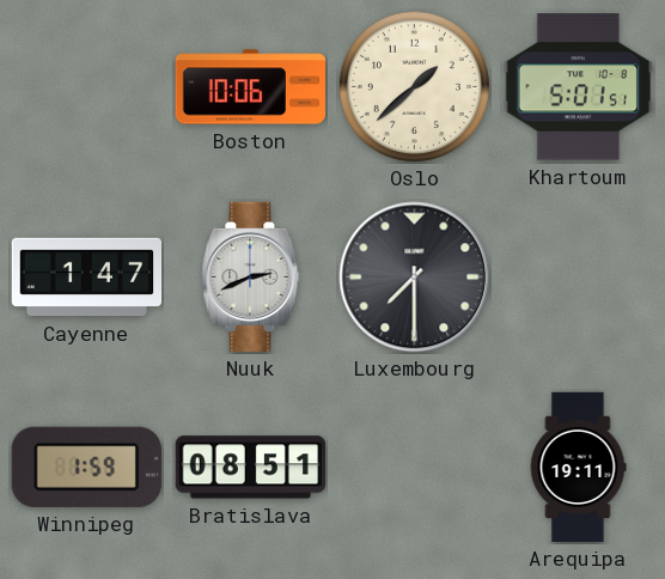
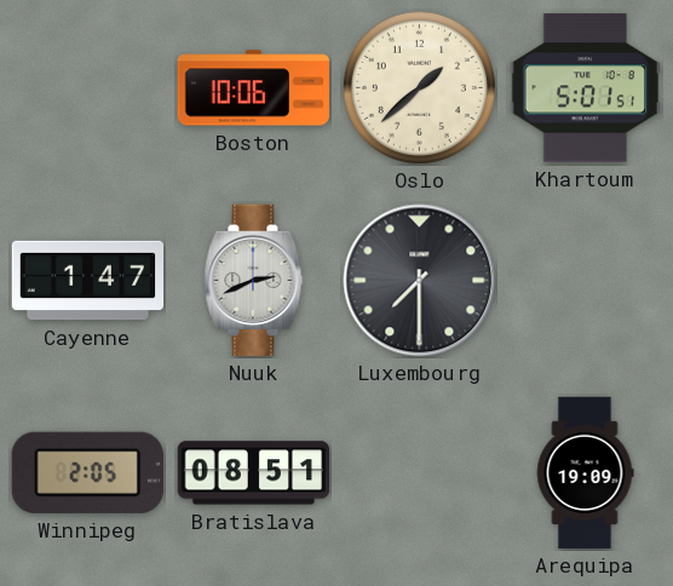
Winnipeg: 1:59 -> 2:05
Arequipa: 19:11 -> 19:09
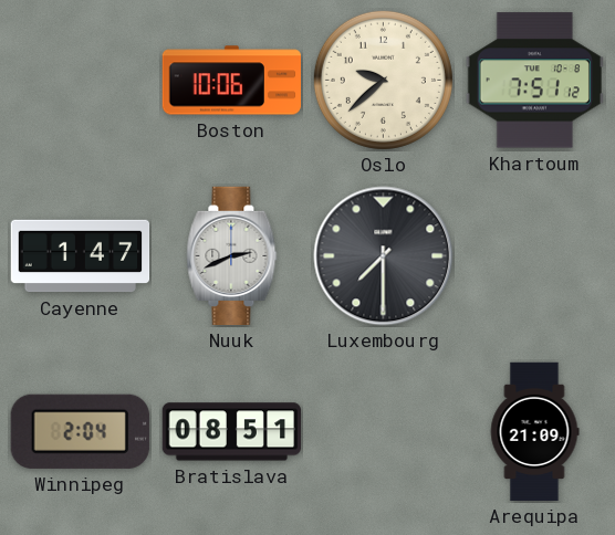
Oslo: 1:38 -> 9:38
Khartoum: 5:01 -> 7:51
Winnipeg: 2:05 -> 2:04
Arequipa: 19:09 -> 21:09
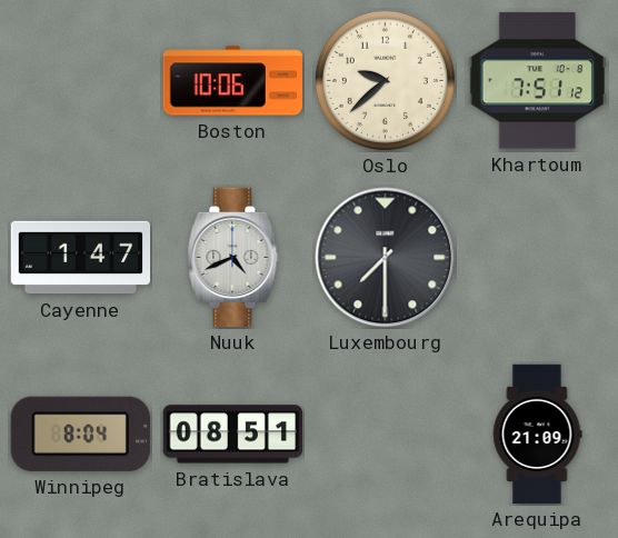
Nuuk: 2:41 -> 4:41
Winnipeg: 2:04 -> 8:04
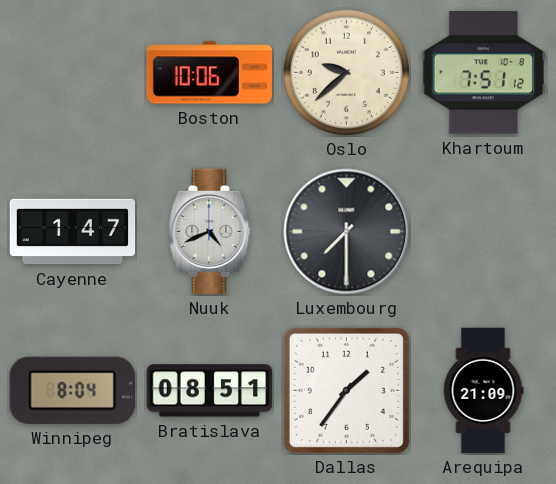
Dallas: none -> 1:36
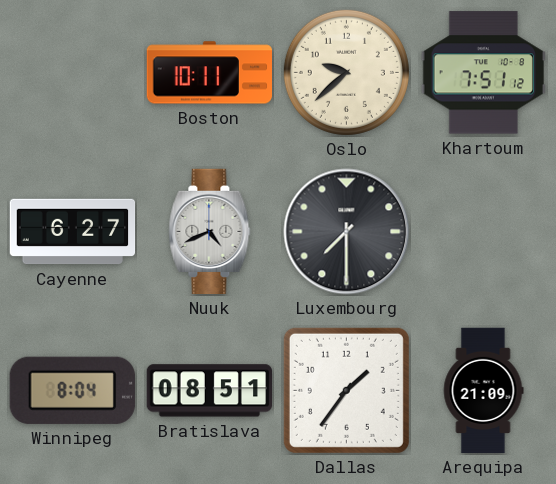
Boston: 10:06 -> 10:11
Cayenne: 1:47 -> 6:27
